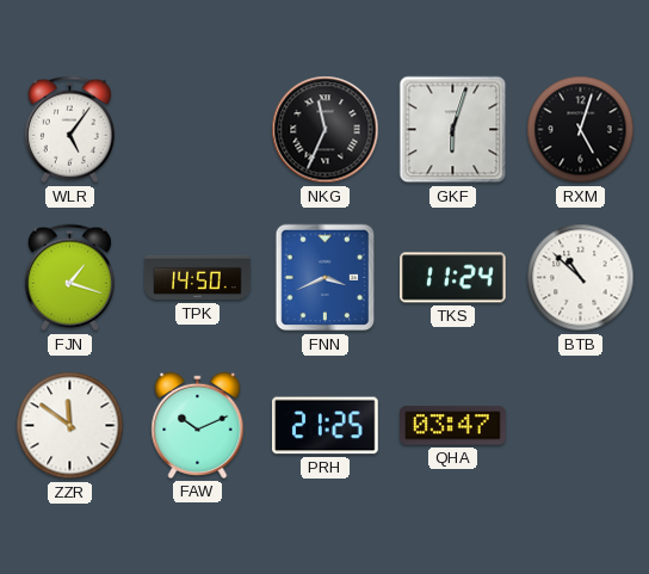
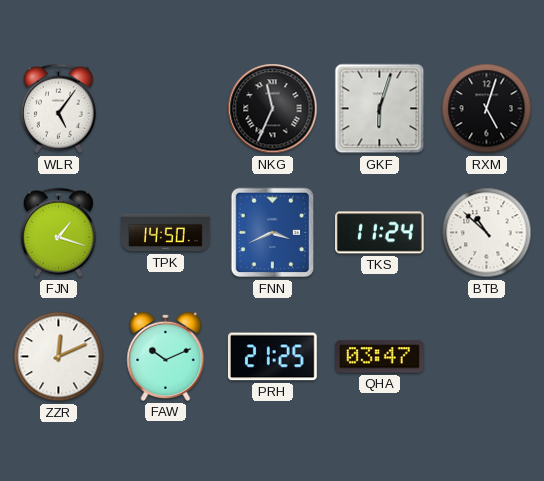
ZZR: 11:51 -> 12:11
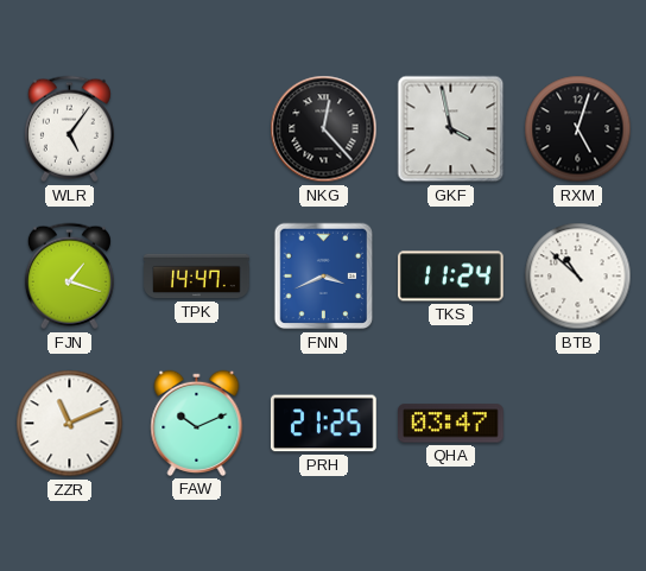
NKG: 11:34 -> 12:23
GKF: 6:03 -> 3:58
TPK: 14:50 -> 14:47
ZZR: 12:11 -> 11:11
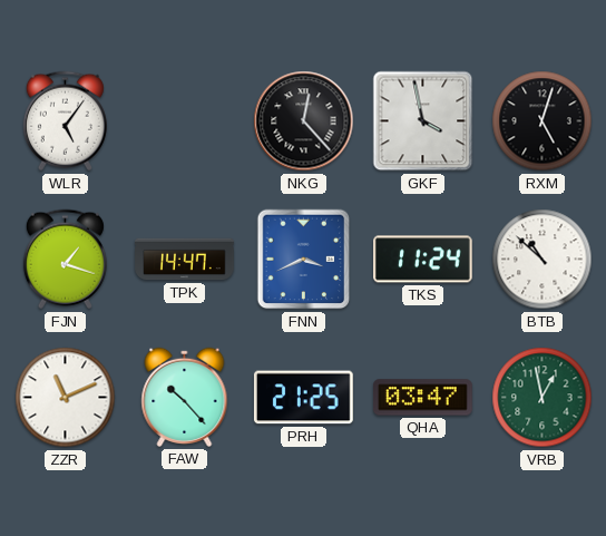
FAW: 10:11 -> 10:23
VRB: none -> 12:58
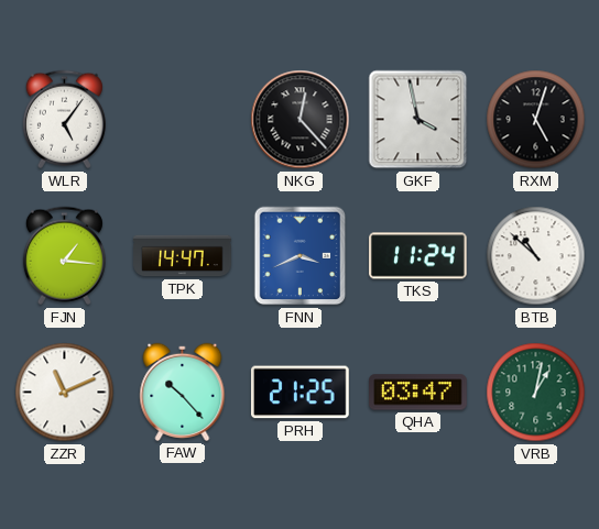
FJN: 1:18 -> 1:16
VRB: 12:58 -> 1:02
